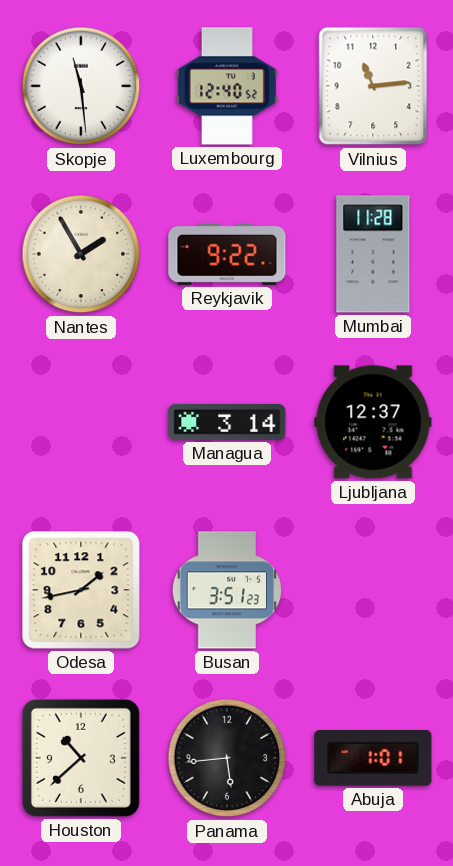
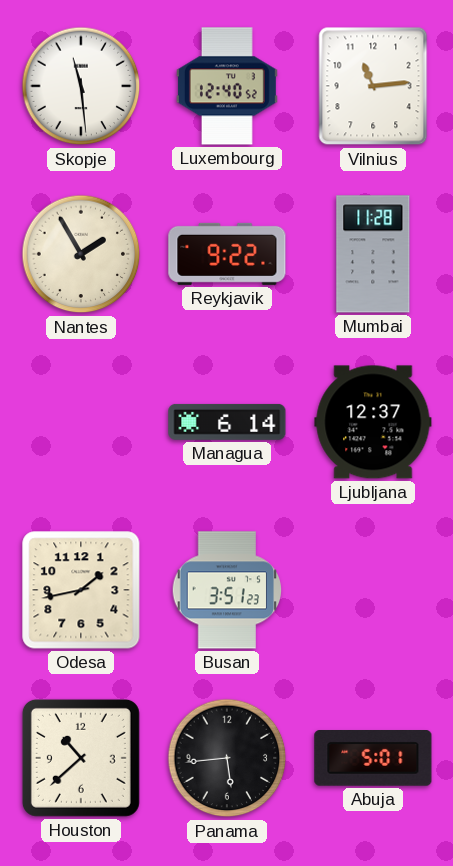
Managua: 3:14 -> 6:14
Abuja: 1:01 -> 5:01
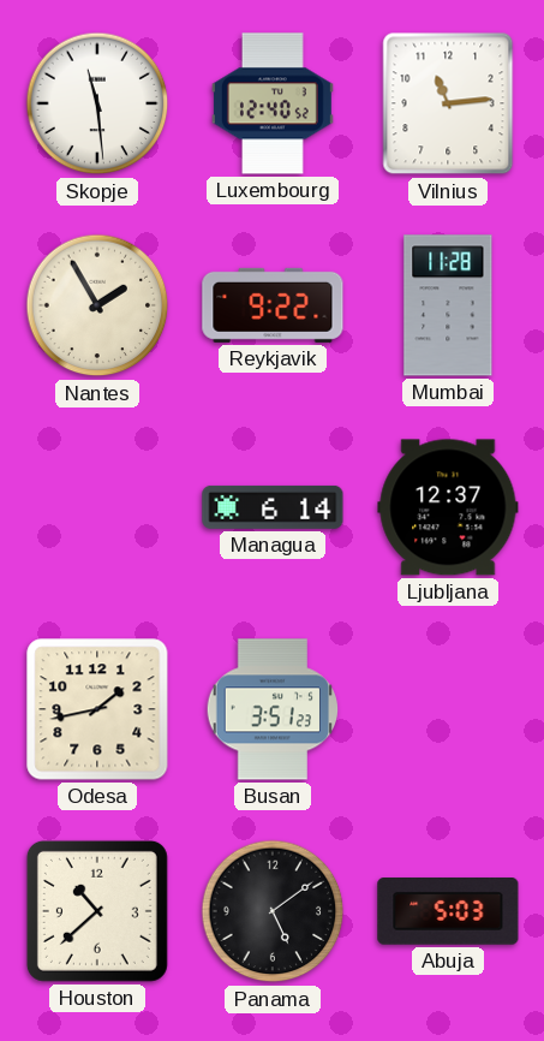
Panama: 5:44 -> 5:09
Abuja: 5:01 -> 5:03
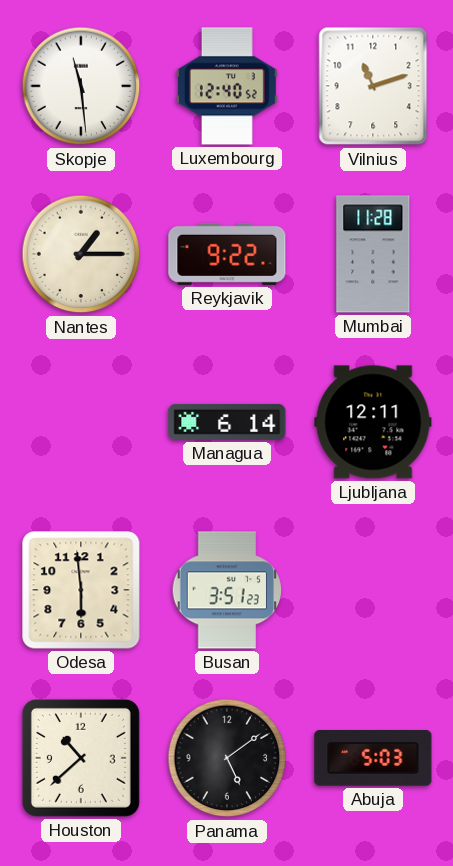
Vilnius: 11:14 -> 11:12
Nantes: 1:55 -> 1:15
Ljubljana: 12:37 -> 12:11
Odesa: 1:43 -> 5:59
